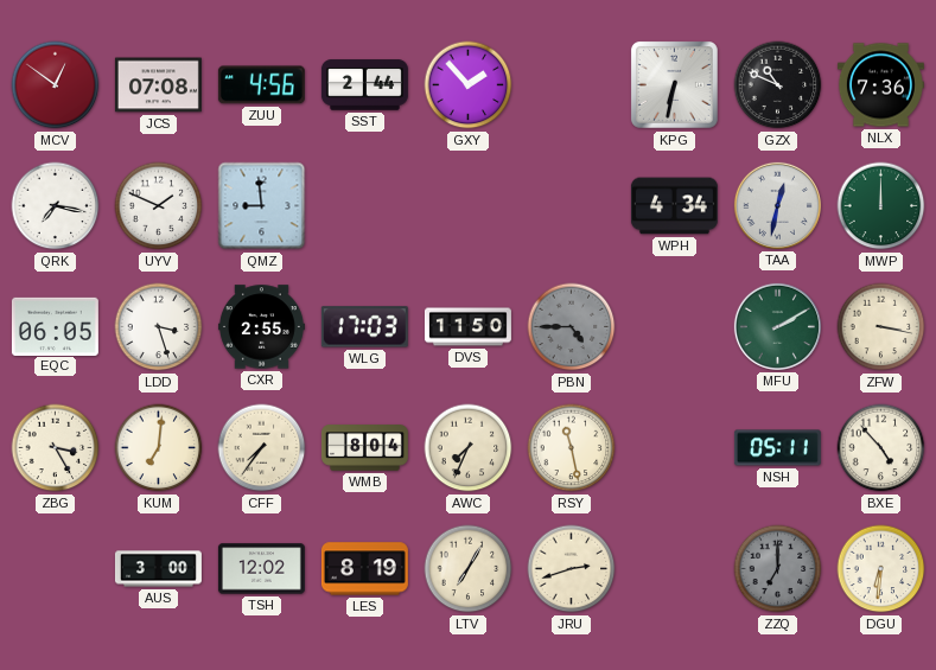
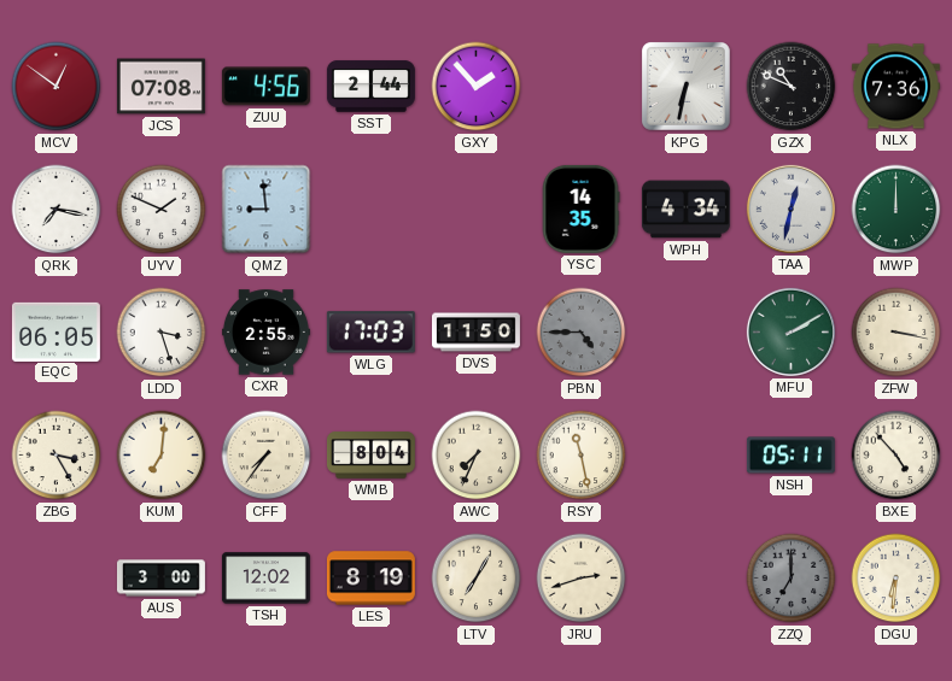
YSC: none -> 14:35
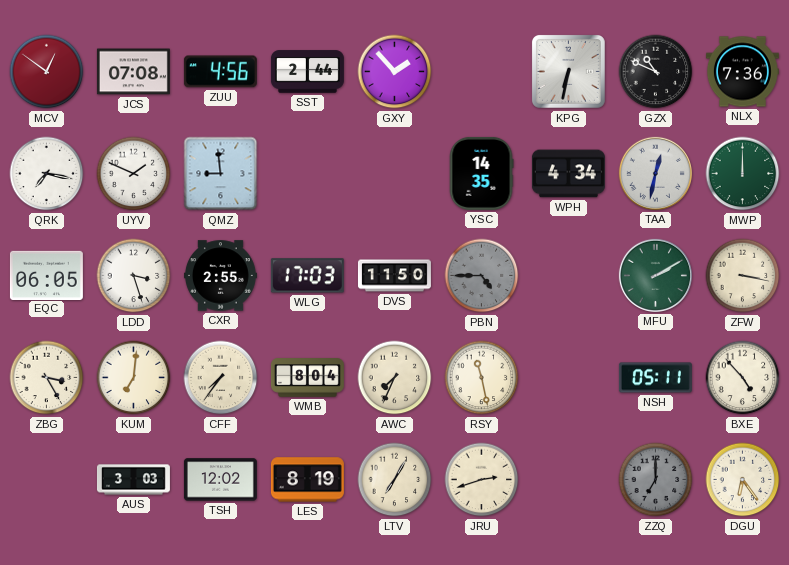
AUS: 3:00 -> 3:03
DGU: 6:31 -> 6:24
